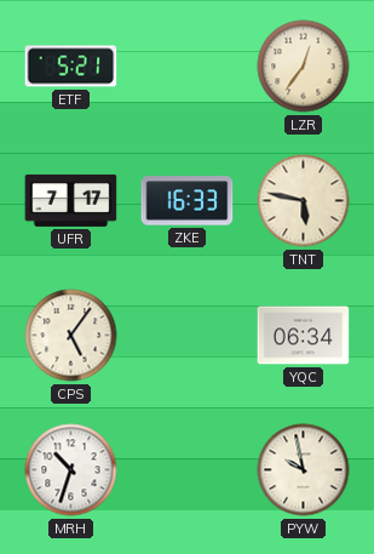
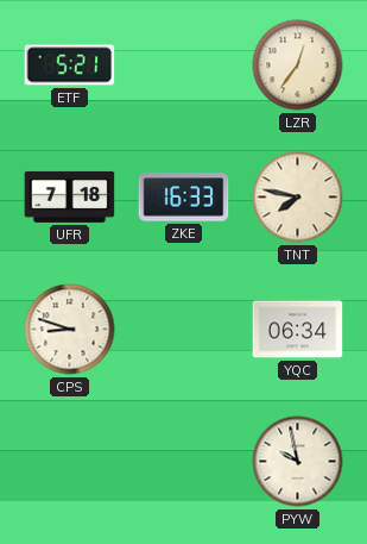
UFR: 7:17 -> 7:18
TNT: 5:47 -> 7:47
CPS: 5:06 -> 8:48
MRH: 10:33 -> none
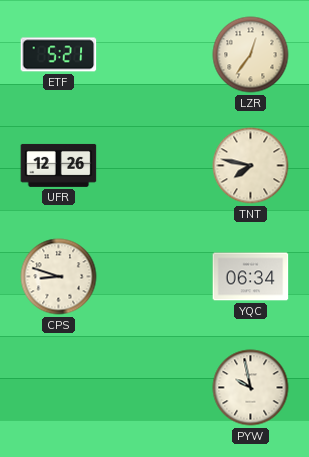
UFR: 7:18 -> 12:26
ZKE: 16:33 -> none
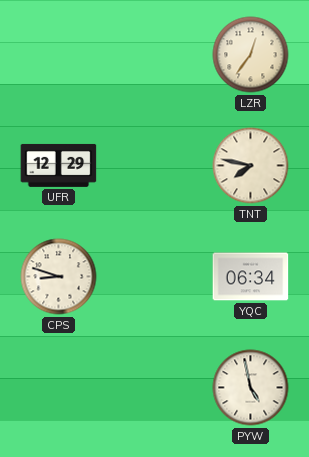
ETF: 5:21 -> none
UFR: 12:26 -> 12:29
PYW: 9:58 -> 4:58
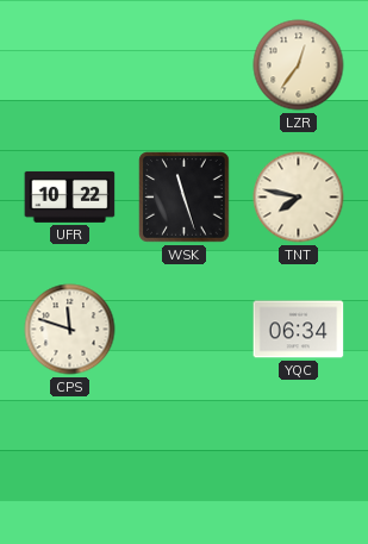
UFR: 12:29 -> 10:22
WSK: none -> 11:27
CPS: 8:48 -> 11:48
PYW: 4:58 -> none
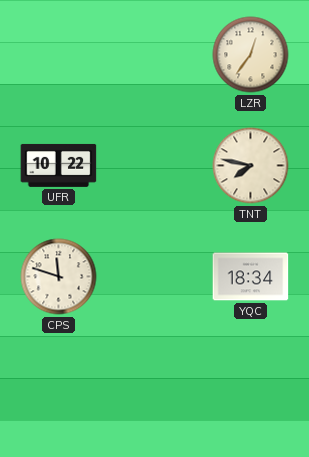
WSK: 11:27 -> none
YQC: 06:34 -> 18:34
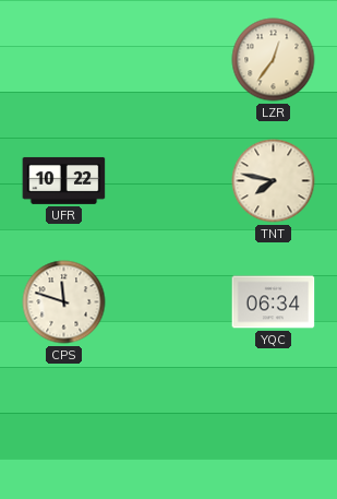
YQC: 18:34 -> 06:34
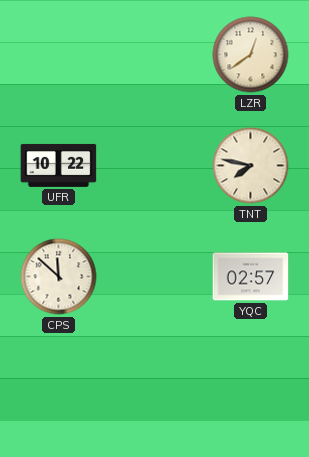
LZR: 12:36 -> 12:39
CPS: 11:48 -> 11:52
YQC: 06:34 -> 02:57
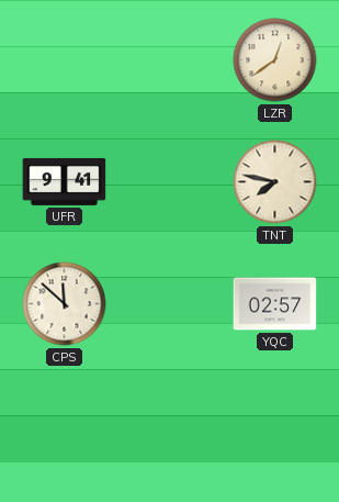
UFR: 10:22 -> 9:41
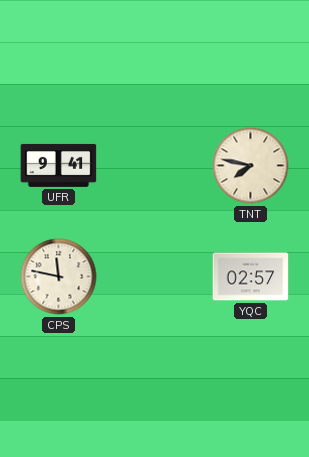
LZR: 12:39 -> none
CPS: 11:52 -> 11:47
